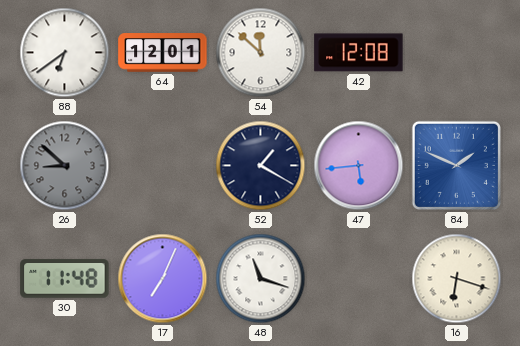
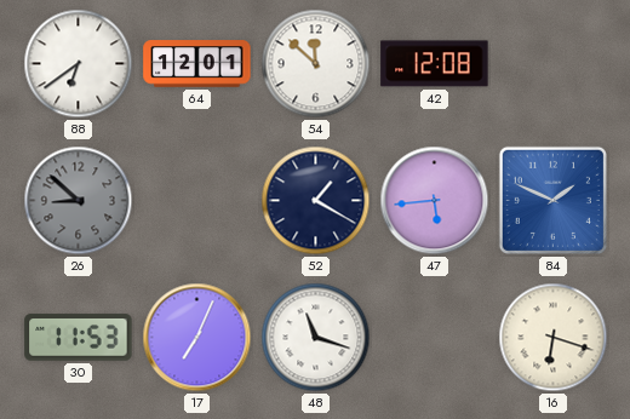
30: 11:48 -> 11:53
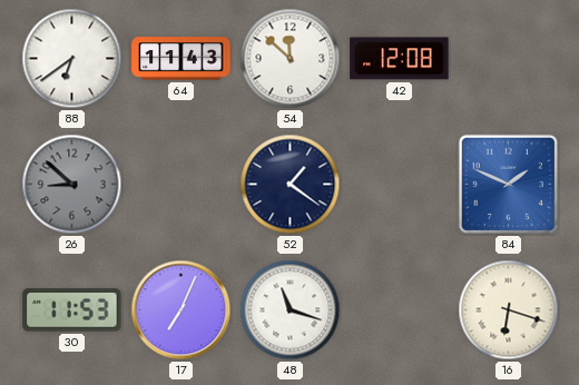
64: 12:01 -> 11:43
52: 1:20 -> 1:21
47: 5:44 -> none
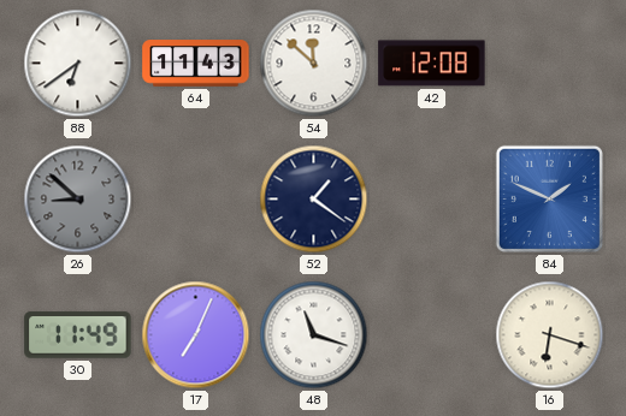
30: 11:53 -> 11:49
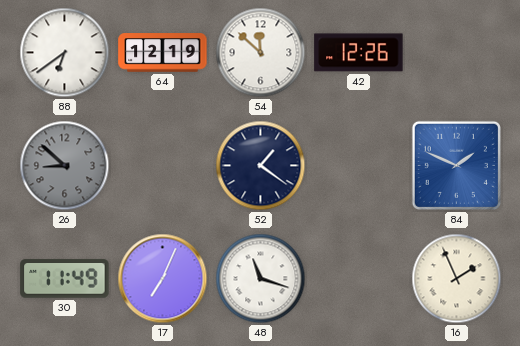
64: 11:43 -> 12:19
42: 12:08 -> 12:26
16: 6:18 -> 1:56
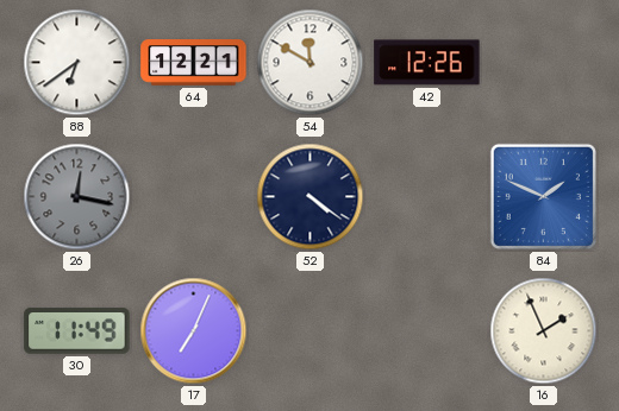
64: 12:19 -> 12:21
54: 11:52 -> 11:50
26: 8:52 -> 12:17
52: 1:21 -> 4:21
48: 11:18 -> none
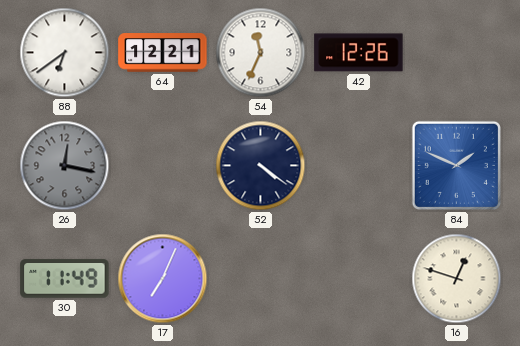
54: 11:50 -> 11:34
16: 1:56 -> 12:48
